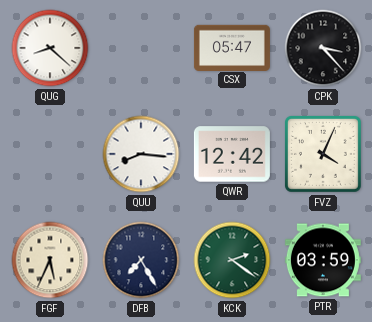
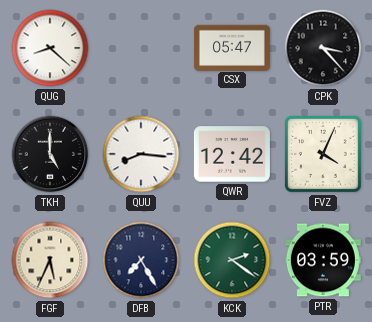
TKH: none -> 5:00
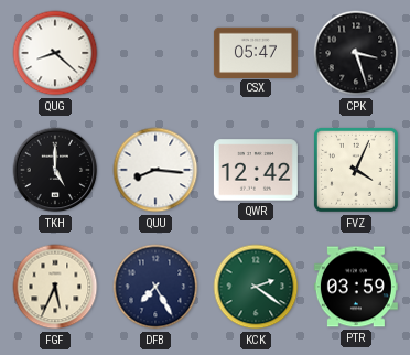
CPK: 3:23 -> 3:27
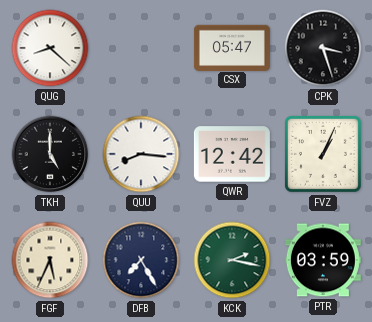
FVZ: 4:04 -> 1:04
KCK: 2:21 -> 2:17
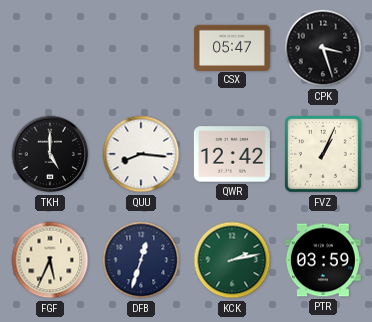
QUG: 8:22 -> none
DFB: 7:25 -> 12:33
KCK: 2:17 -> 2:13
